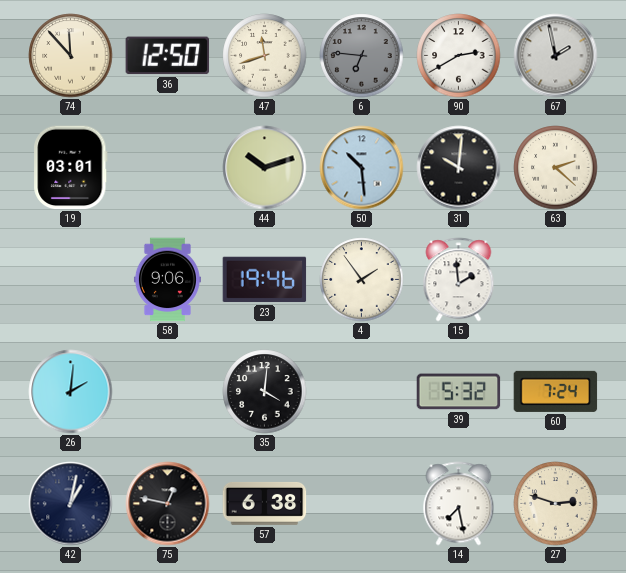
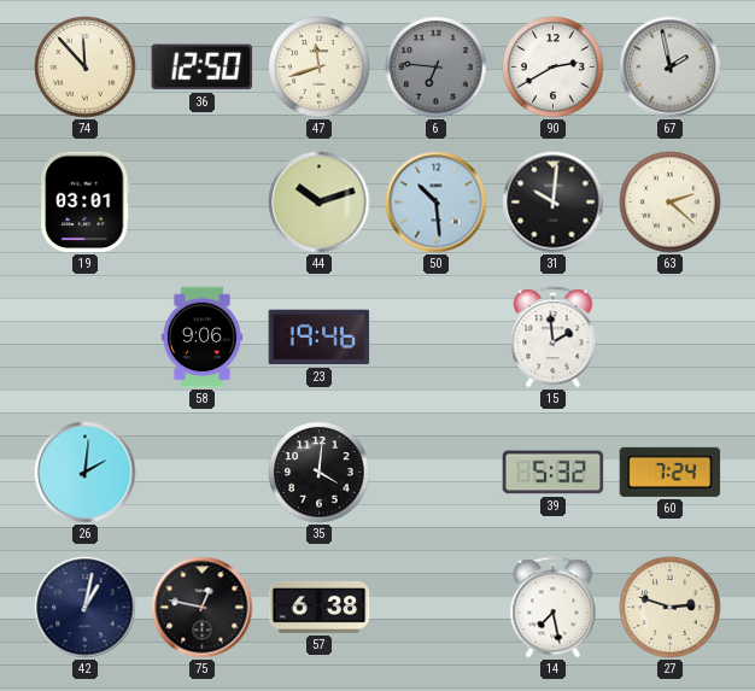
4: 1:54 -> none
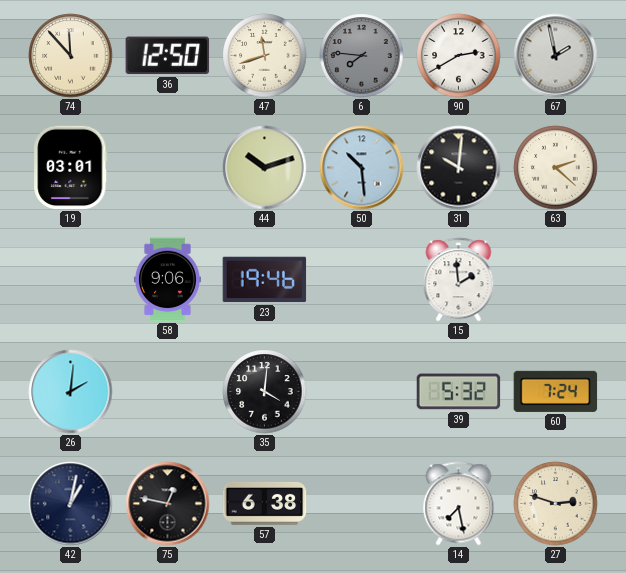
6: 6:46 -> 7:46
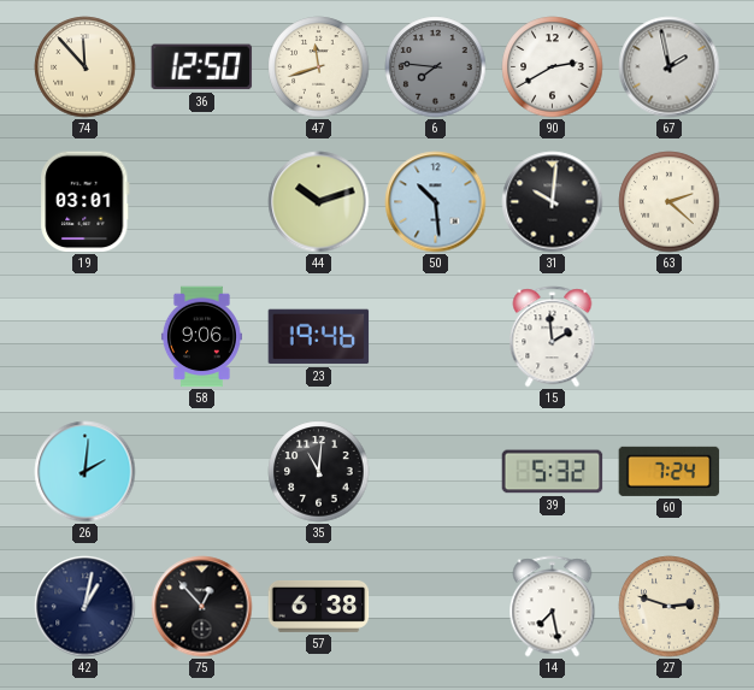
35: 4:01 -> 11:01
75: 12:47 -> 12:53
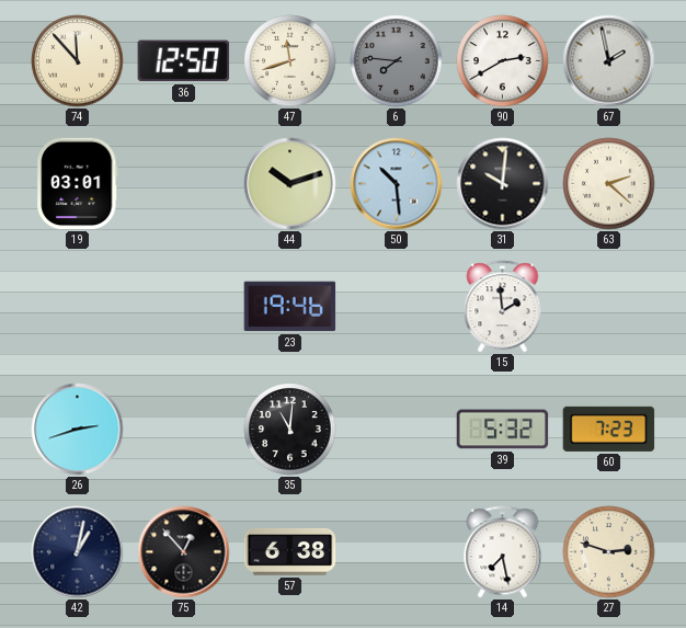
58: 9:06 -> none
26: 2:01 -> 2:42
60: 7:24 -> 7:23
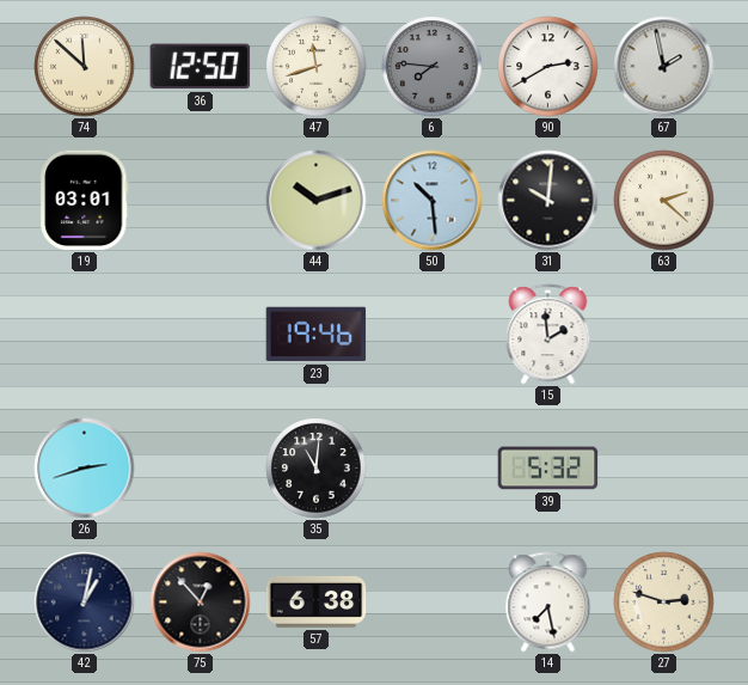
74: 11:53 -> 11:52
60: 7:23 -> none
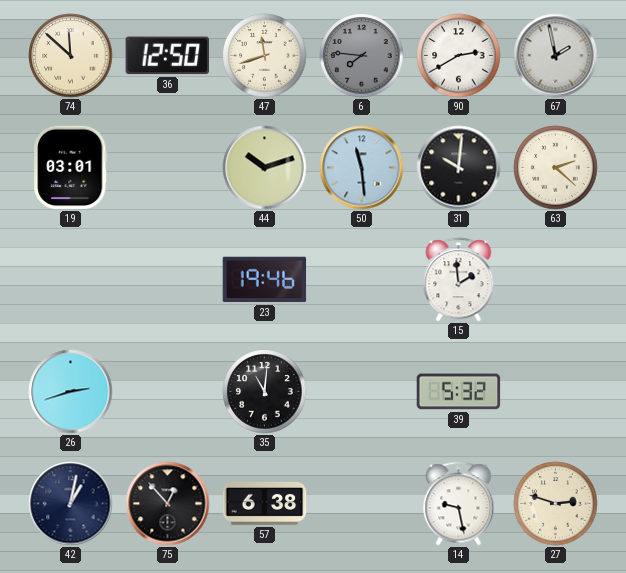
50: 10:29 -> 11:29
14: 7:28 -> 9:28
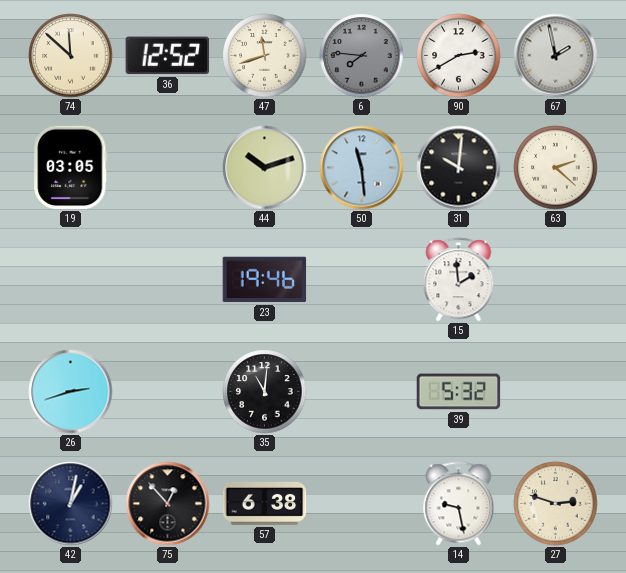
36: 12:50 -> 12:52
19: 03:01 -> 03:05
